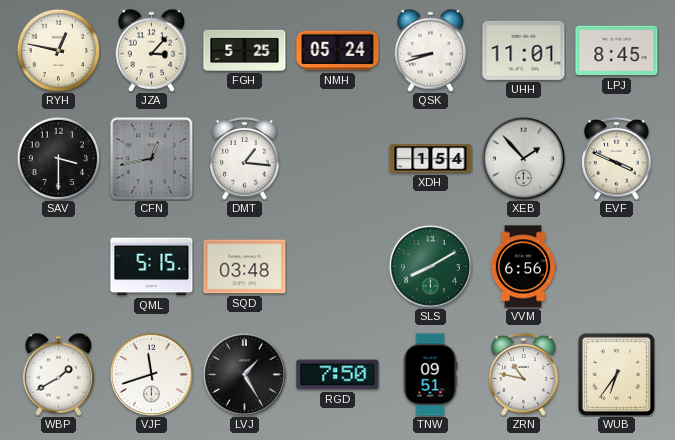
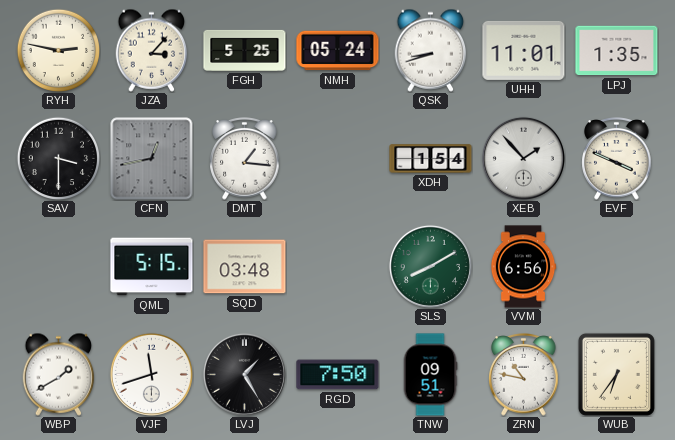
RYH: 12:47 -> 2:47
LPJ: 8:45 -> 1:35
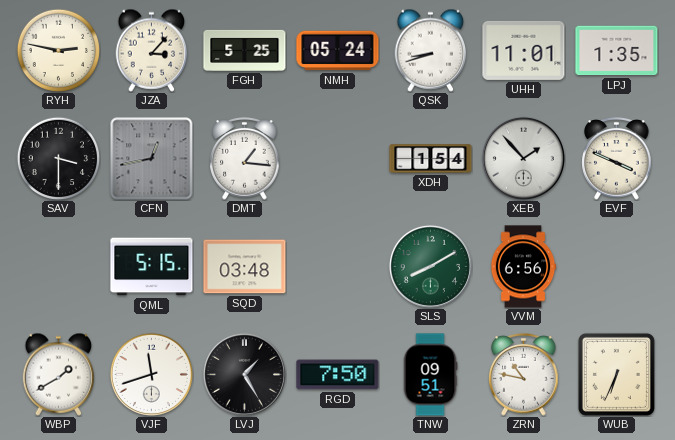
WUB: 6:36 -> 6:34
